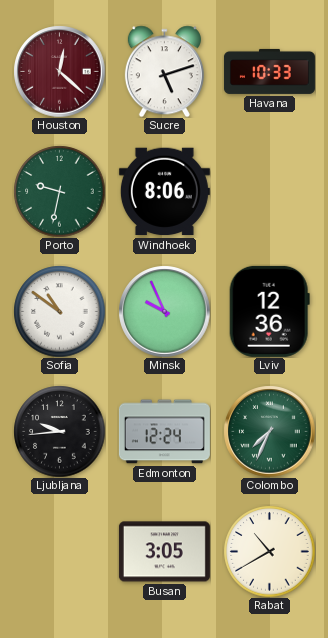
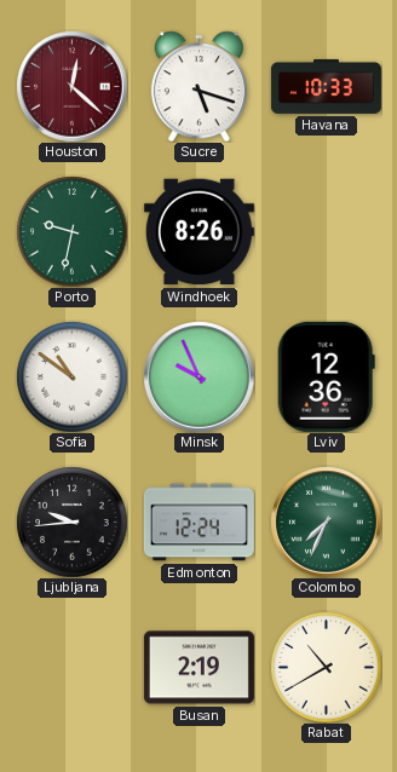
Sucre: 5:12 -> 5:18
Windhoek: 8:06 -> 8:26
Busan: 3:05 -> 2:19
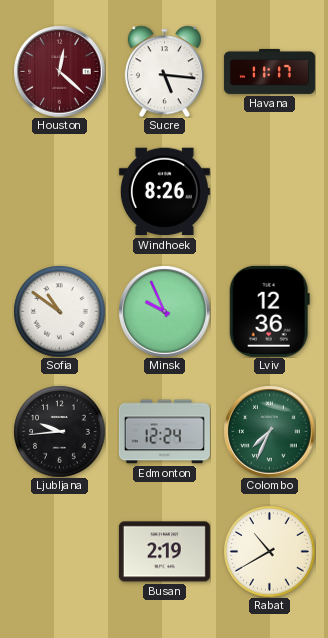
Sucre: 5:18 -> 5:16
Havana: 10:33 -> 11:17
Porto: 9:32 -> none
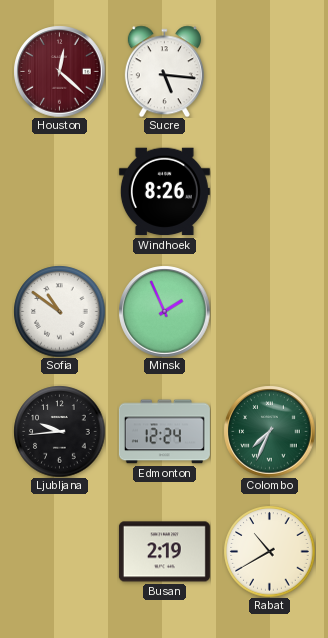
Havana: 11:17 -> none
Minsk: 9:56 -> 1:56
Lviv: 12:36 -> none
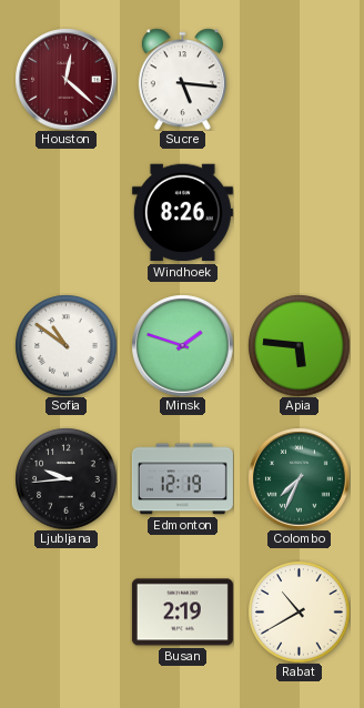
Minsk: 1:56 -> 1:48
Apia: none -> 5:46
Edmonton: 12:24 -> 12:19
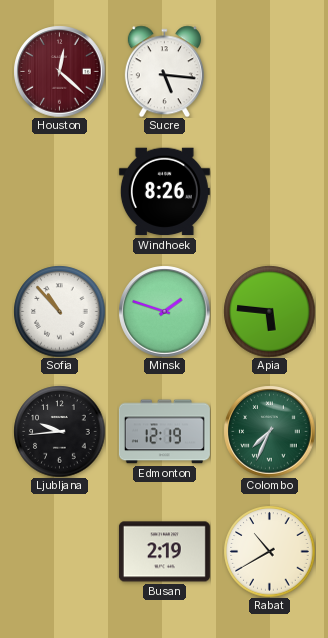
Sofia: 10:51 -> 10:53
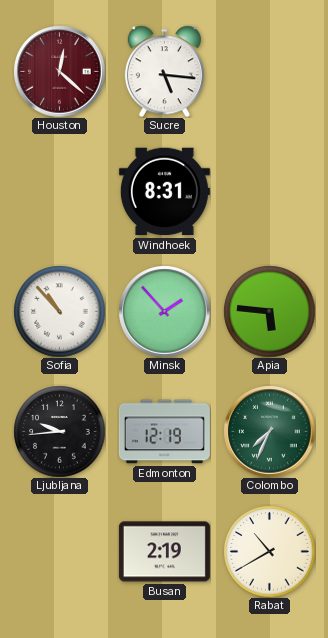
Windhoek: 8:26 -> 8:31
Minsk: 1:48 -> 1:53
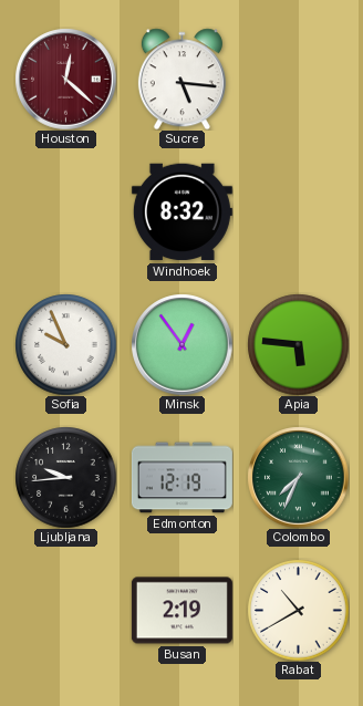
Windhoek: 8:31 -> 8:32
Sofia: 10:53 -> 9:56
Minsk: 1:53 -> 12:54
